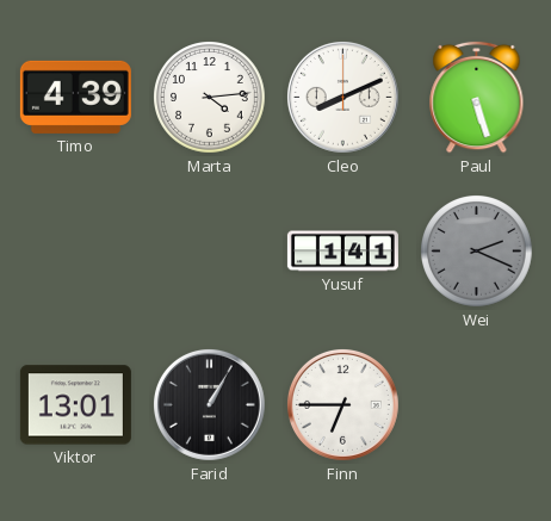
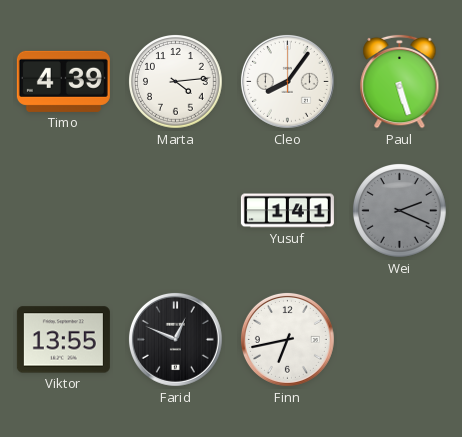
Cleo: 8:11 -> 8:06
Viktor: 13:01 -> 13:55
Farid: 1:05 -> 12:49
Finn: 6:45 -> 6:43
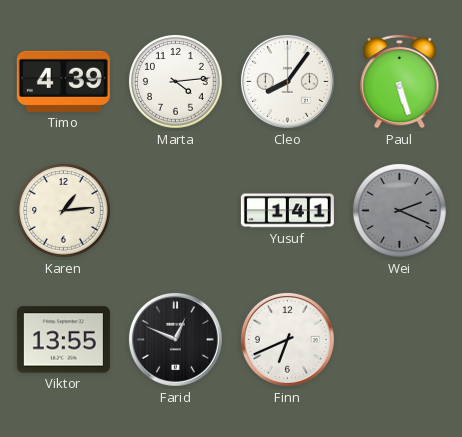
Karen: none -> 1:14
Finn: 6:43 -> 6:41
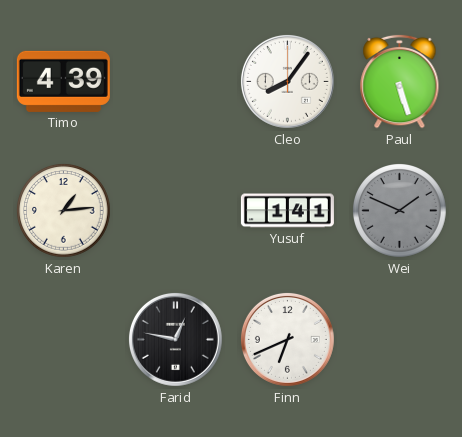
Marta: 4:14 -> none
Wei: 2:19 -> 1:49
Viktor: 13:55 -> none
Farid: 12:49 -> 12:47
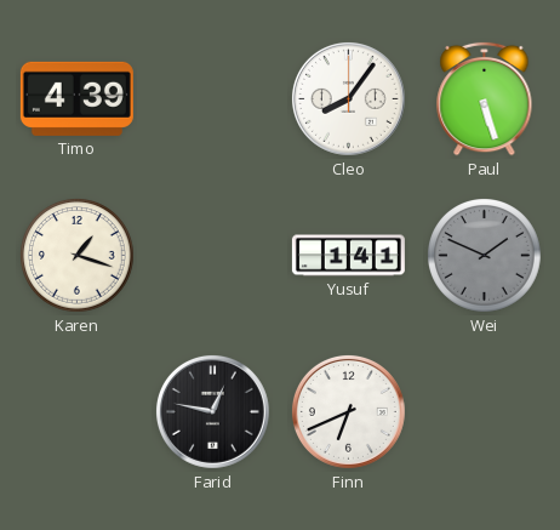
Karen: 1:14 -> 1:18
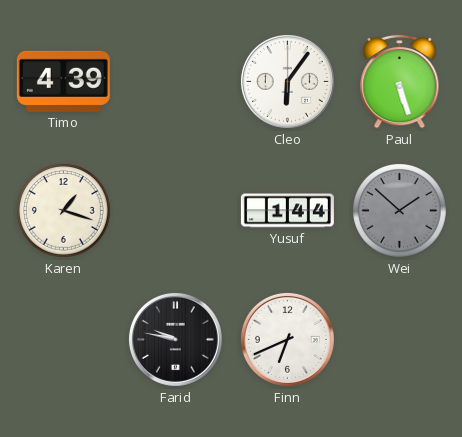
Cleo: 8:06 -> 6:06
Yusuf: 1:41 -> 1:44
Wei: 1:49 -> 1:52
Farid: 12:47 -> 9:47
